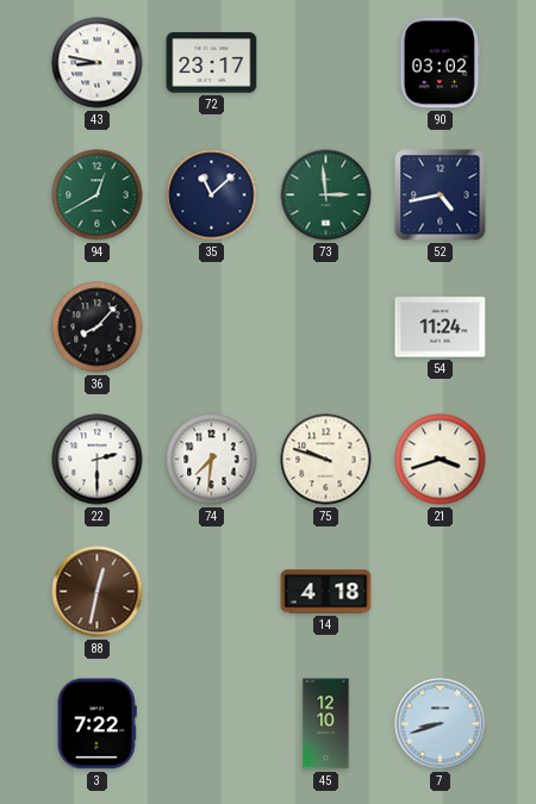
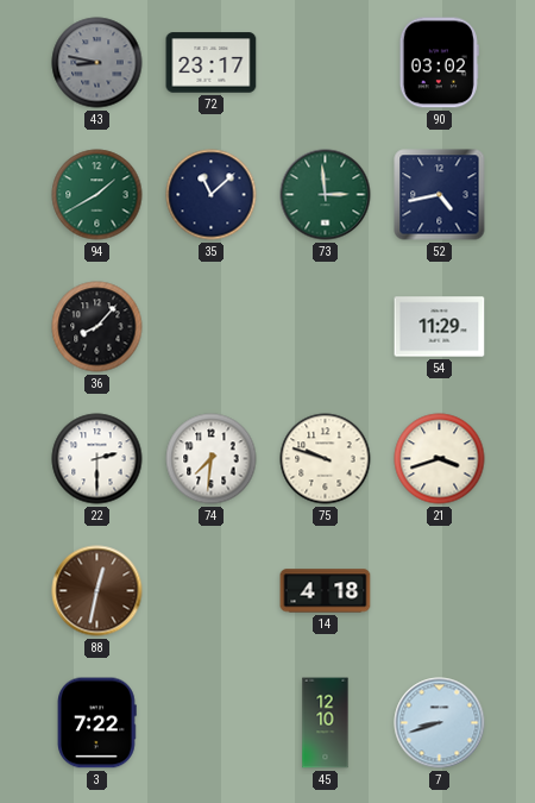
43 dial: white -> grey
94: 12:40 -> 1:40
54: 11:24 -> 11:29
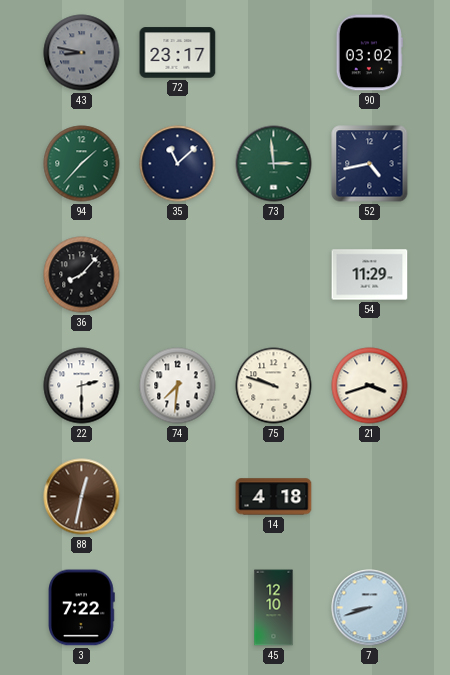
94: 1:40 -> 1:37
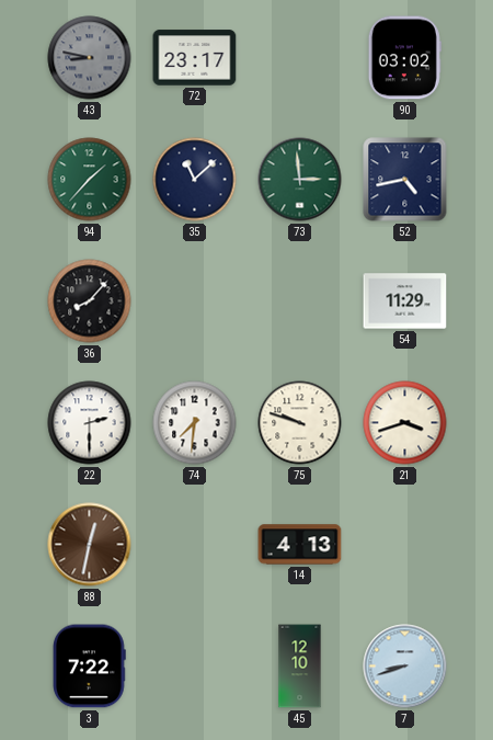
14: 4:18 -> 4:13
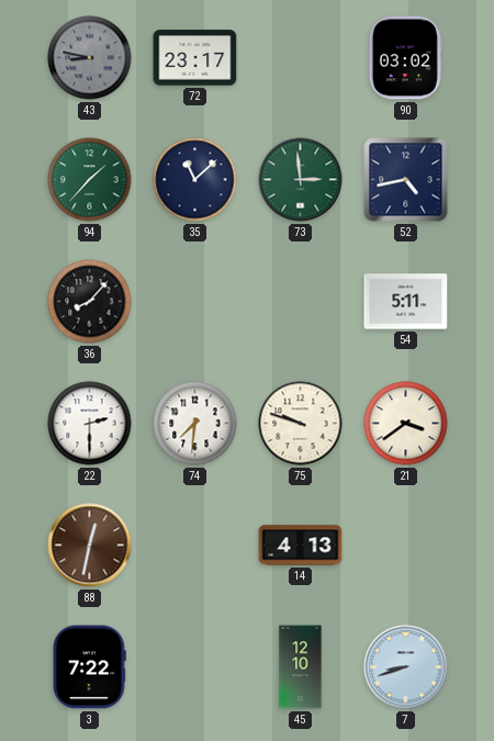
54: 11:29 -> 5:11
21: 3:42 -> 3:39
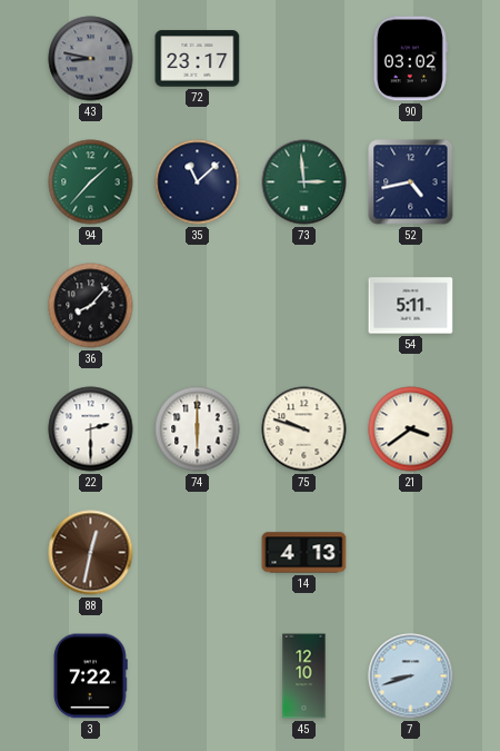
74: 7:31 -> 6:00
